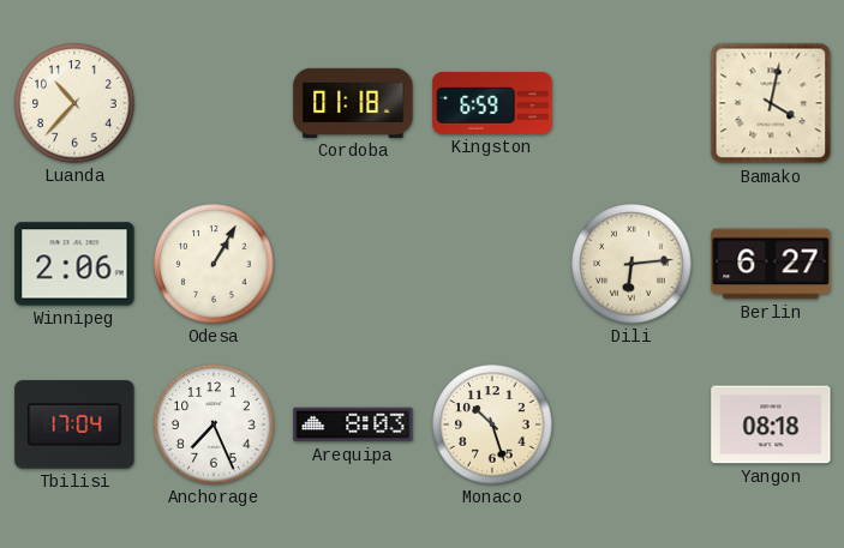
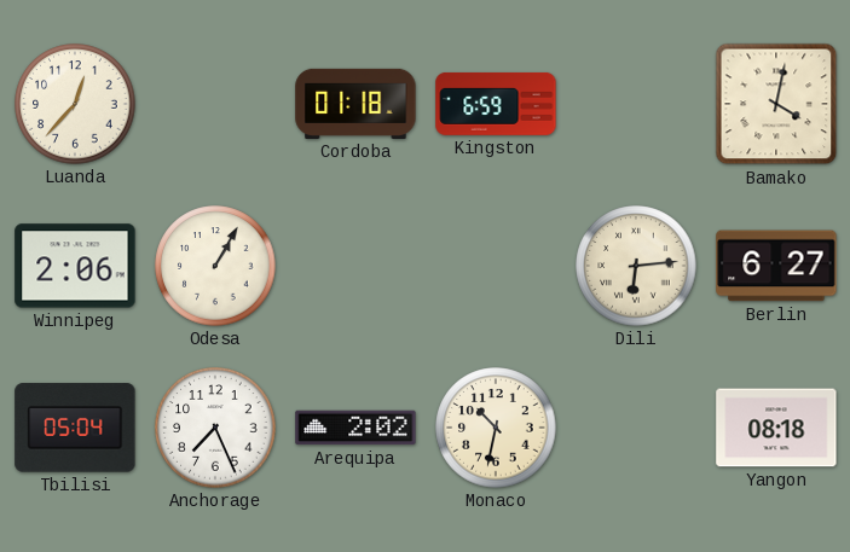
Luanda: 10:37 -> 12:37
Tbilisi: 17:04 -> 05:04
Arequipa: 8:03 -> 2:02
Monaco: 10:27 -> 10:32
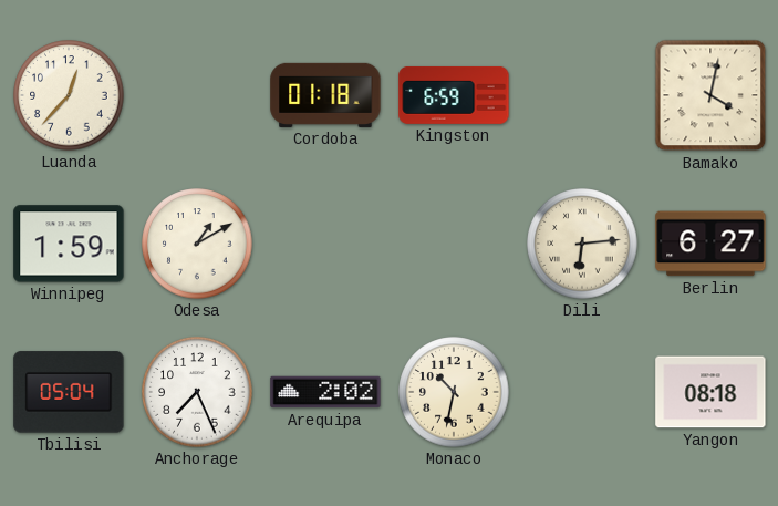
Winnipeg: 2:06 -> 1:59
Odesa: 1:05 -> 1:10
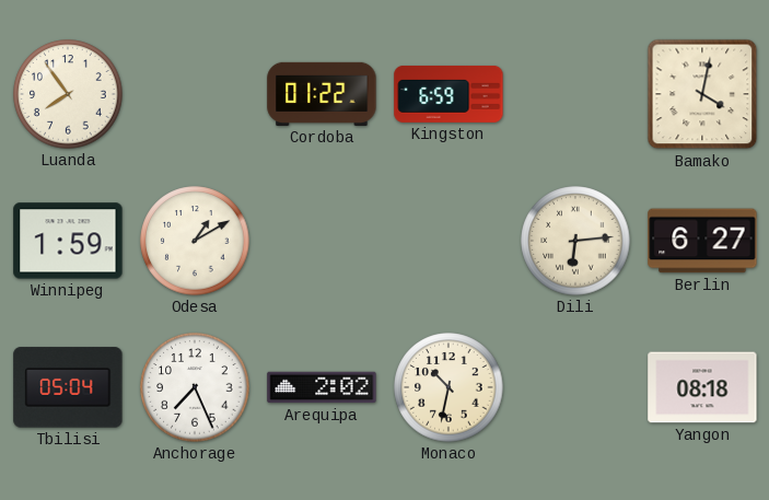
Luanda: 12:37 -> 7:54
Cordoba: 01:18 -> 01:22
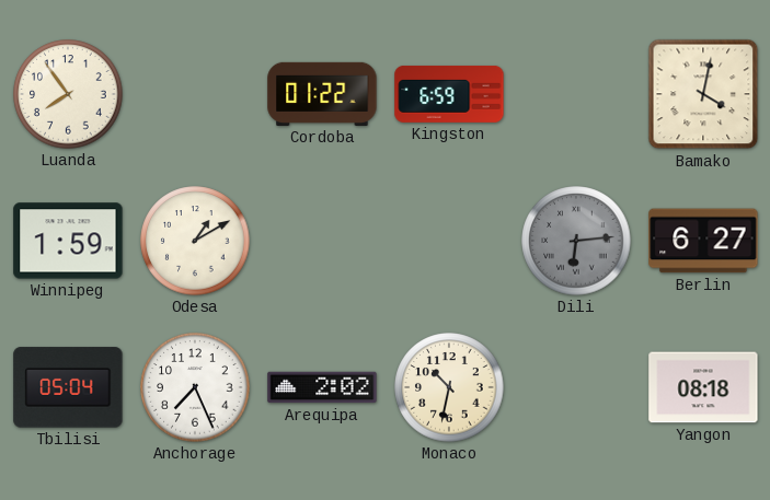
Dili dial: cream -> grey
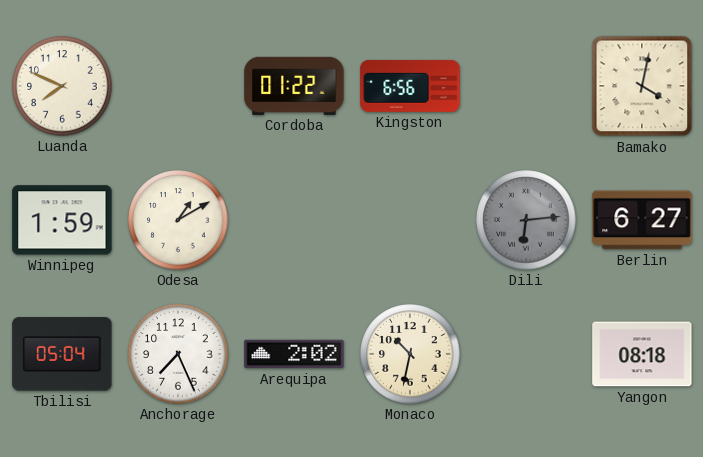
Luanda: 7:54 -> 7:49
Kingston: 6:59 -> 6:56
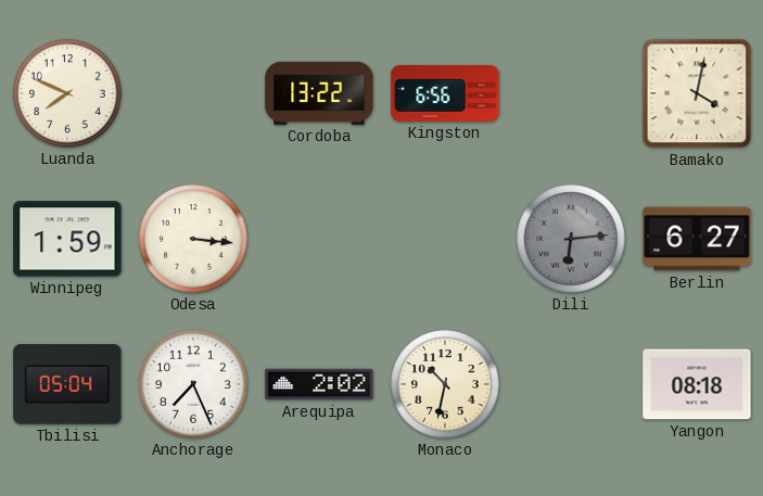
Cordoba: 01:22 -> 13:22
Odesa: 1:10 -> 3:16
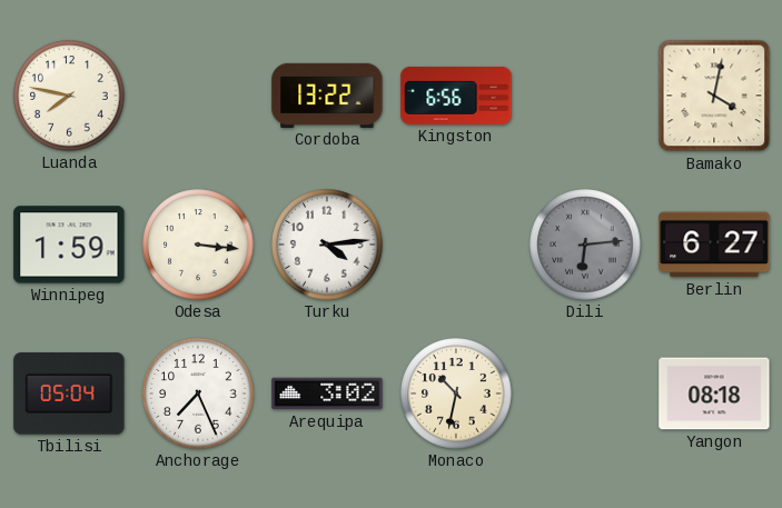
Luanda: 7:49 -> 7:47
Turku: none -> 4:14
Arequipa: 2:02 -> 3:02
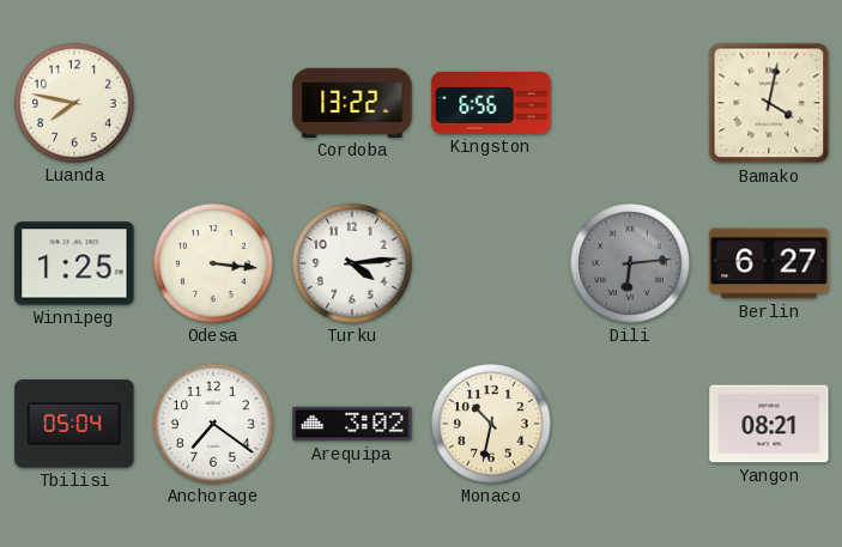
Winnipeg: 1:59 -> 1:25
Anchorage: 7:26 -> 7:21
Yangon: 08:18 -> 08:21
